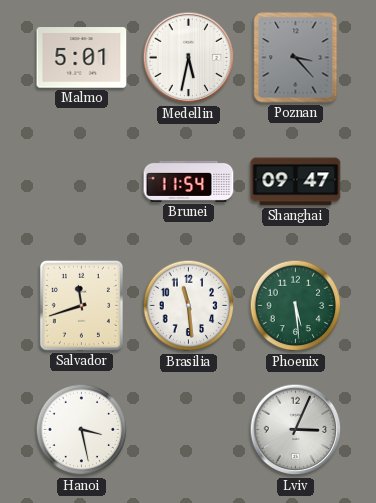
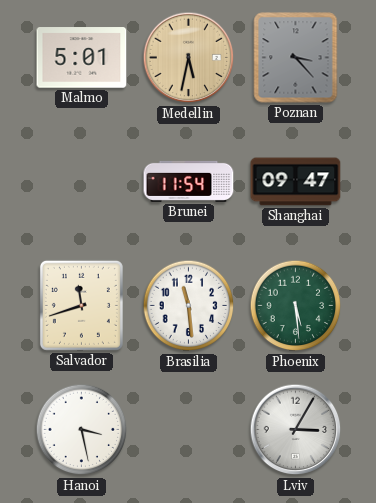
Medellin dial: white -> champagne
Lviv: 3:04 -> 3:05
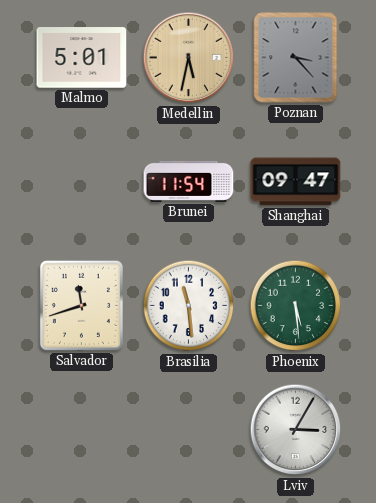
Hanoi: 3:28 -> none
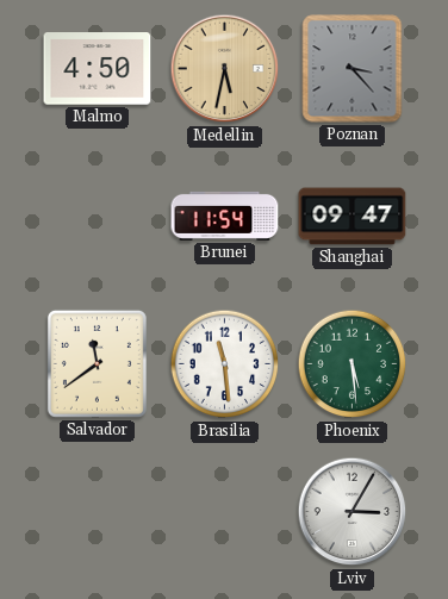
Malmo: 5:01 -> 4:50
Salvador: 11:42 -> 11:39
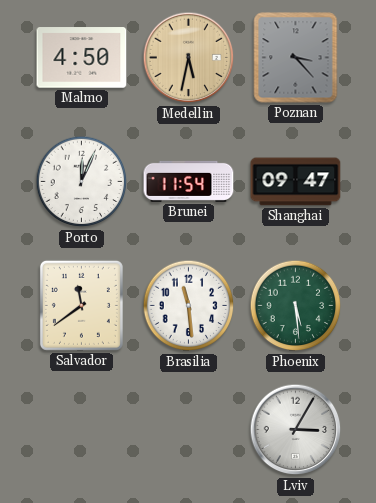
Porto: none -> 12:04
